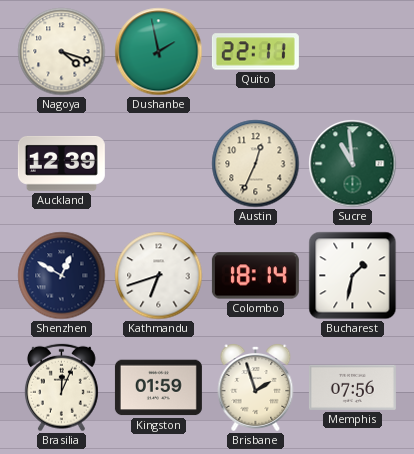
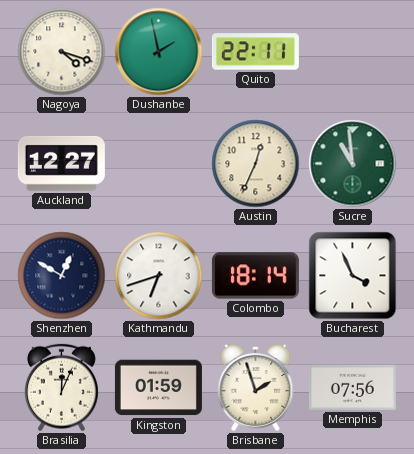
Auckland: 12:39 -> 12:27
Bucharest: 1:32 -> 3:56
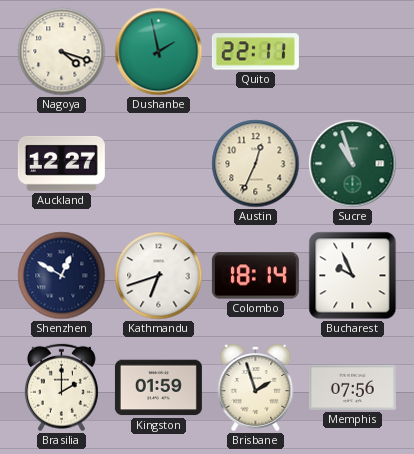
Sucre: 10:59 -> 10:57
Bucharest: 3:56 -> 9:56
Brasilia: 12:04 -> 2:00
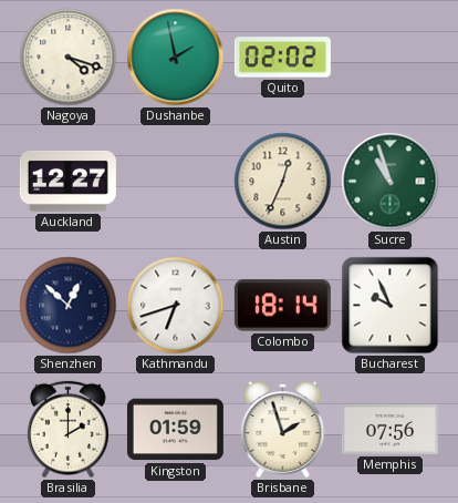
Quito: 22:11 -> 02:02
Shenzhen: 12:50 -> 12:52
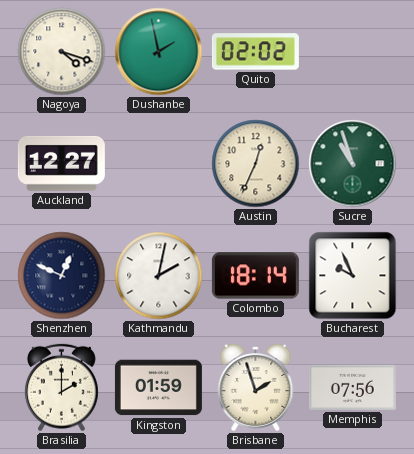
Shenzhen: 12:52 -> 12:49
Kathmandu: 6:42 -> 2:02
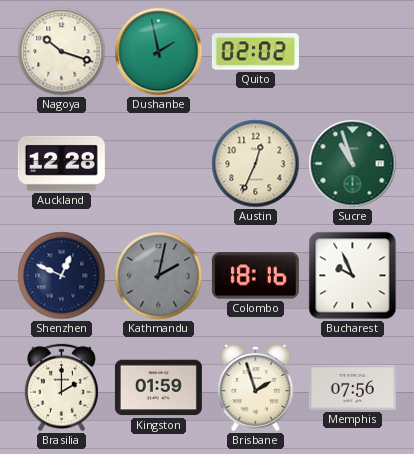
Nagoya: 4:18 -> 10:18
Auckland: 12:27 -> 12:28
Kathmandu dial: white -> grey
Colombo: 18:14 -> 18:16
